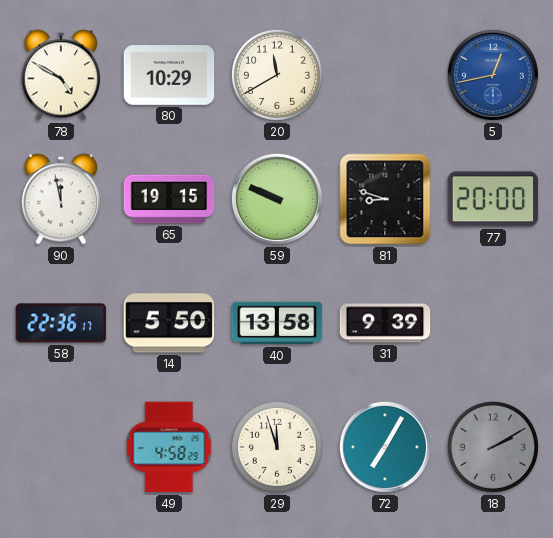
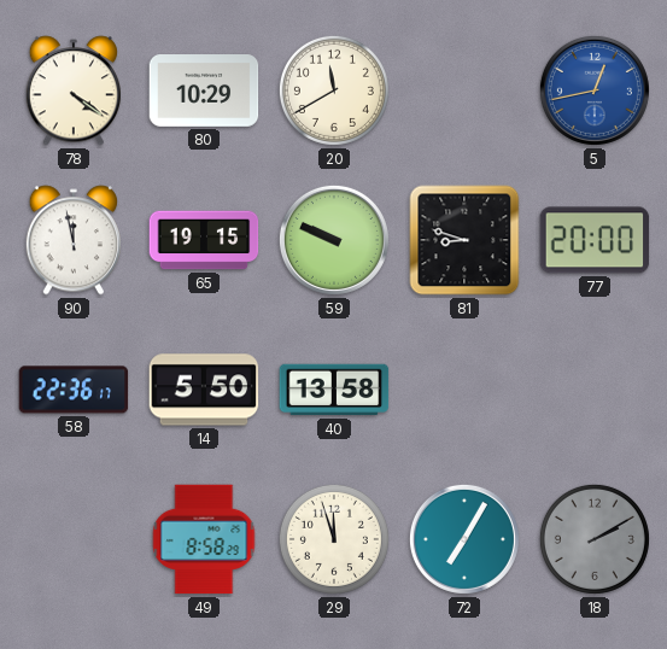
78: 4:50 -> 4:21
31: 9:39 -> none
49: 4:58 -> 8:58
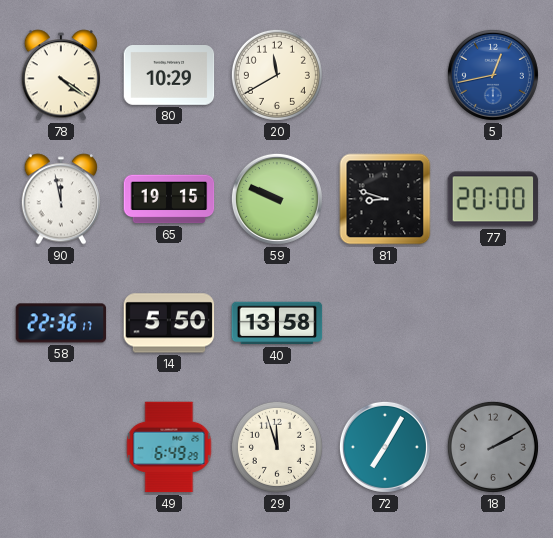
49: 8:58 -> 6:49
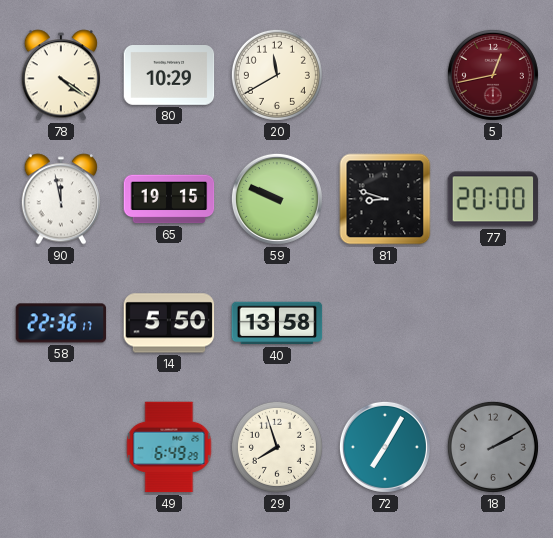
5 dial: blue -> burgundy
29: 11:57 -> 7:57
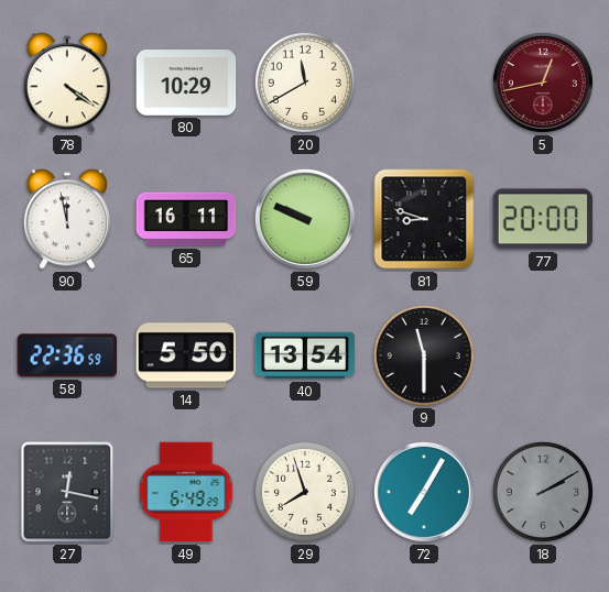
65: 19:15 -> 16:11
58: 22:36:17 -> 22:36:59
40: 13:58 -> 13:54
9: none -> 11:30
27: none -> 12:17
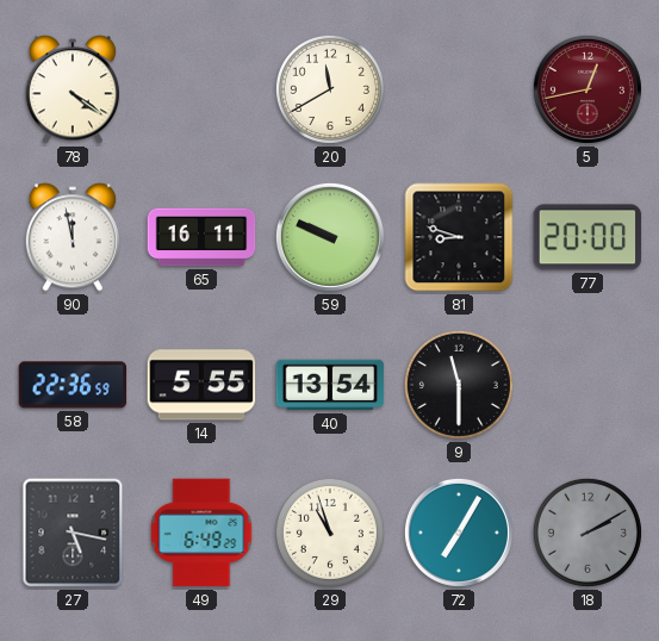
80: 10:29 -> none
14: 5:50 -> 5:55
27: 12:17 -> 5:17
29: 7:57 -> 10:57
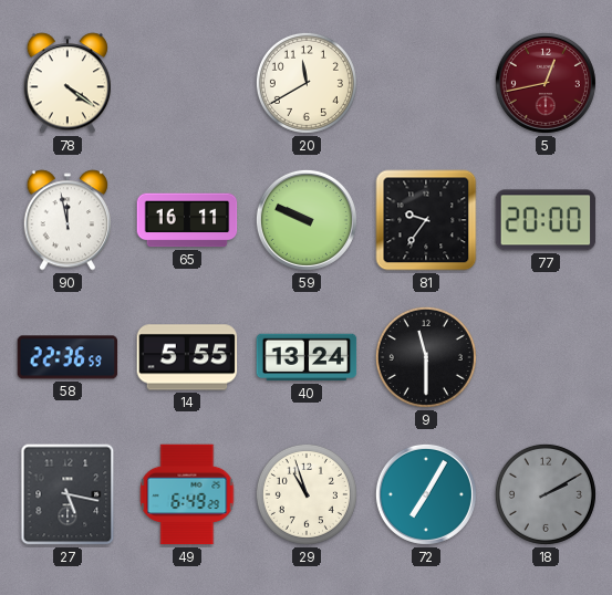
81: 8:48 -> 9:36
40: 13:54 -> 13:24
